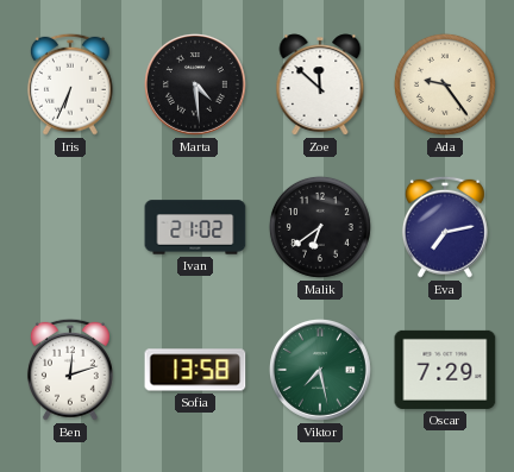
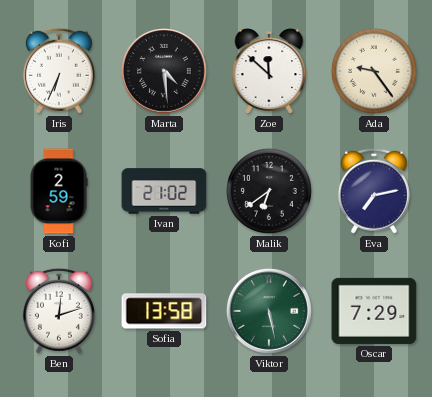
Kofi: none -> 2:59
Viktor: 7:28 -> 5:28
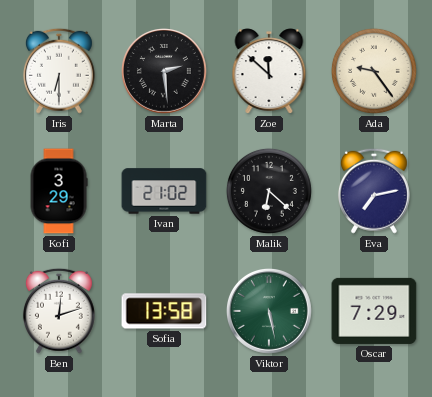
Iris: 6:34 -> 6:30
Marta: 4:29 -> 2:29
Kofi: 2:59 -> 3:29
Malik: 6:39 -> 6:22
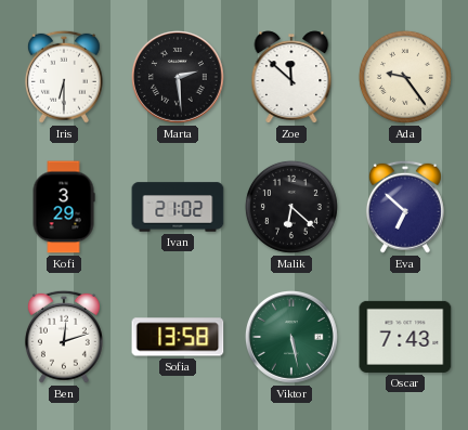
Eva: 7:13 -> 6:52
Oscar: 7:29 -> 7:43
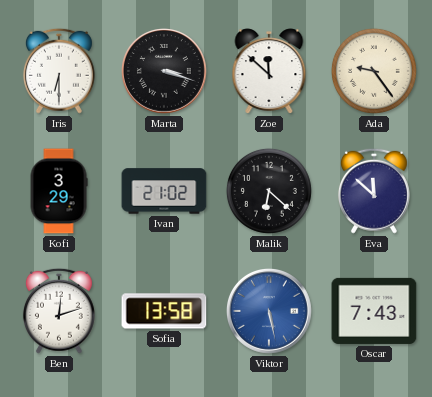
Marta: 2:29 -> 3:18
Eva: 6:52 -> 11:52
Viktor dial: green -> blue
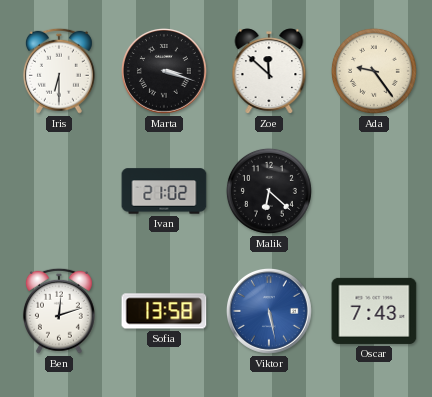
Kofi: 3:29 -> none
Eva: 11:52 -> none
